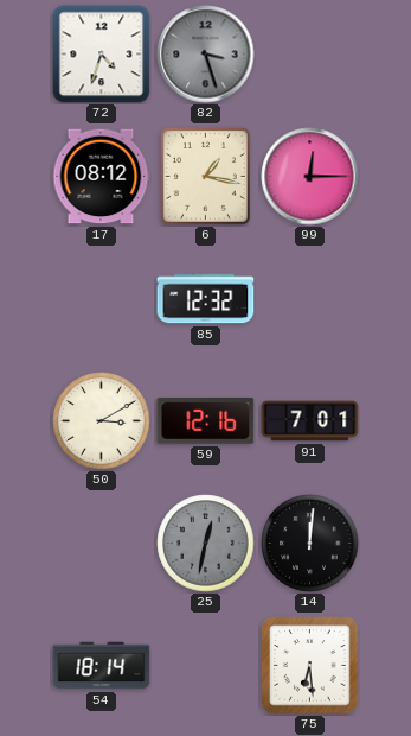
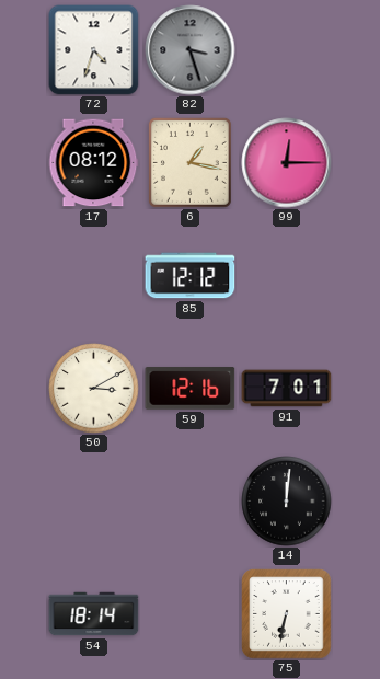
85: 12:32 -> 12:12
25: 12:32 -> none
75: 6:29 -> 6:32
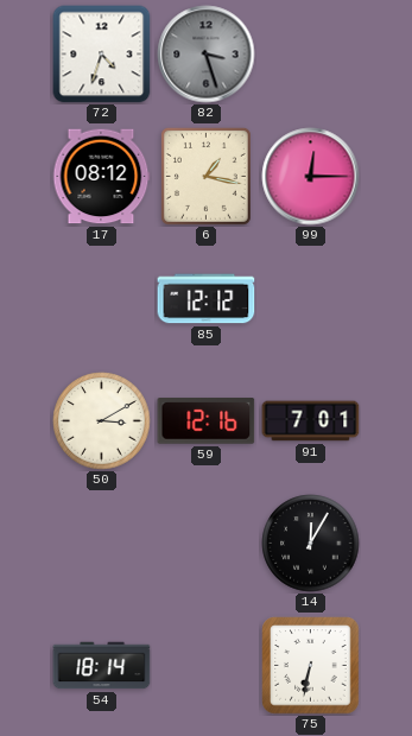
14: 12:01 -> 12:05
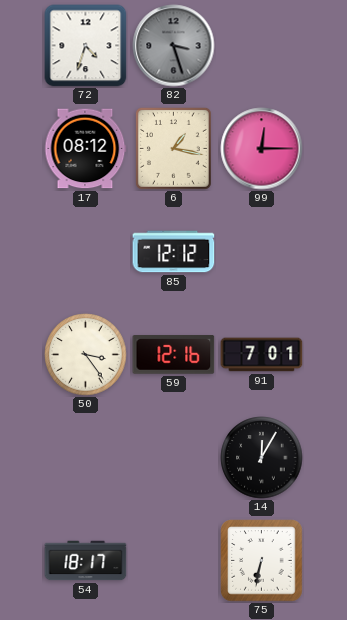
50: 3:10 -> 3:24
54: 18:14 -> 18:17
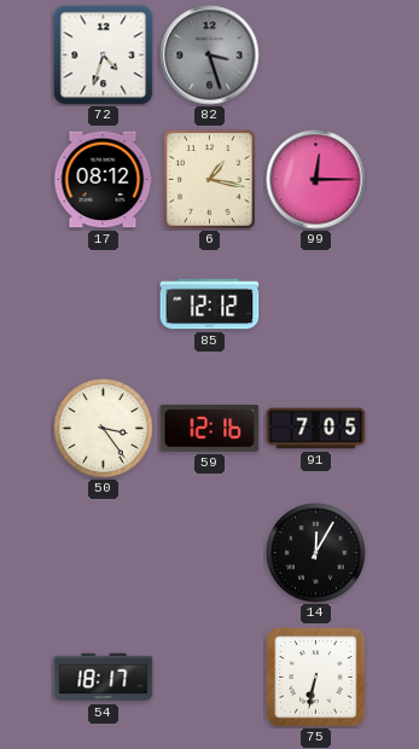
91: 7:01 -> 7:05
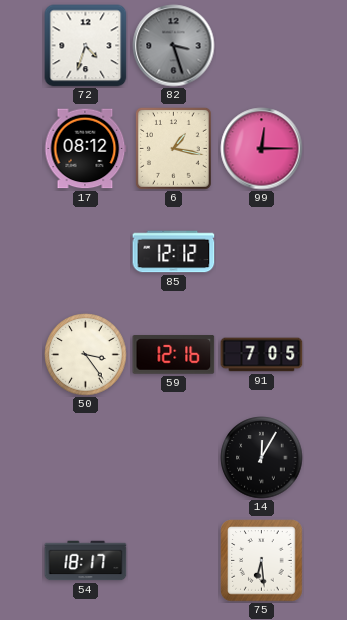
75: 6:32 -> 6:29
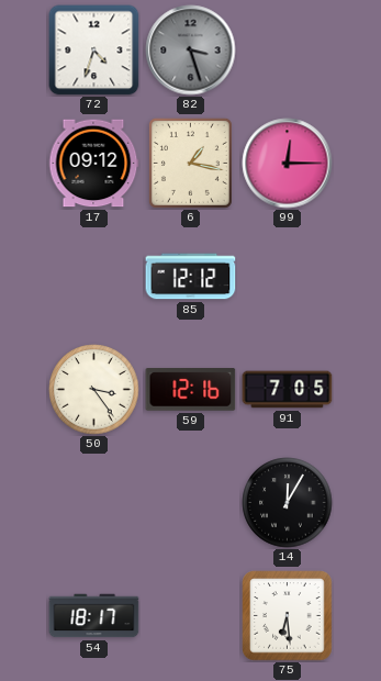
17: 08:12 -> 09:12
